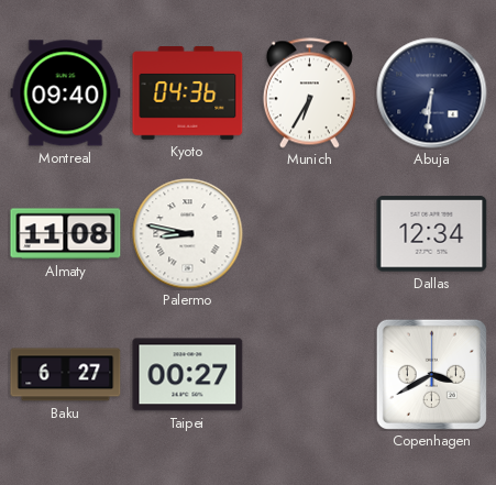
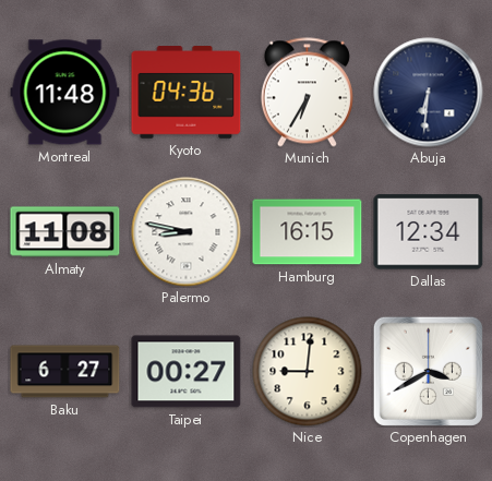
Montreal: 09:40 -> 11:48
Hamburg: none -> 16:15
Nice: none -> 9:01
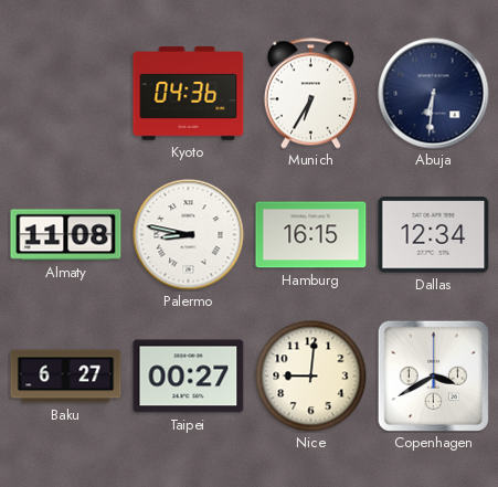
Montreal: 11:48 -> none
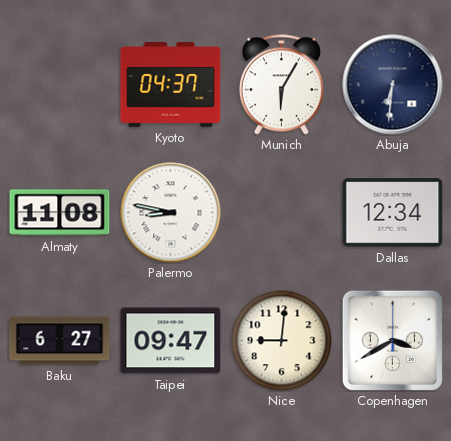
Kyoto: 04:36 -> 04:37
Munich: 6:35 -> 6:05
Hamburg: 16:15 -> none
Taipei: 00:27 -> 09:47
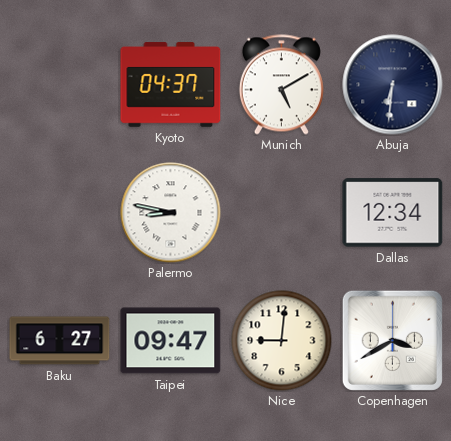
Munich: 6:05 -> 5:10
Almaty: 11:08 -> none
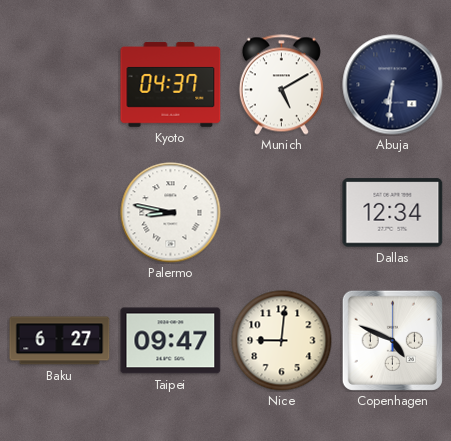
Copenhagen: 3:40 -> 4:49
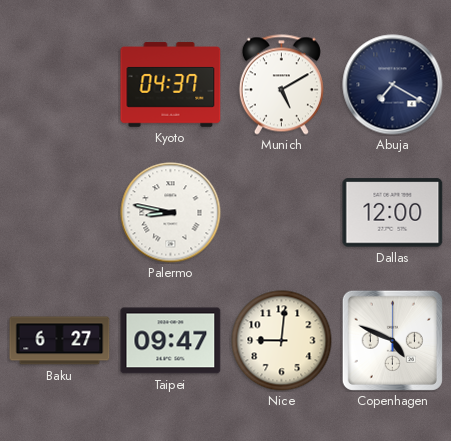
Abuja: 6:31 -> 7:20
Dallas: 12:34 -> 12:00
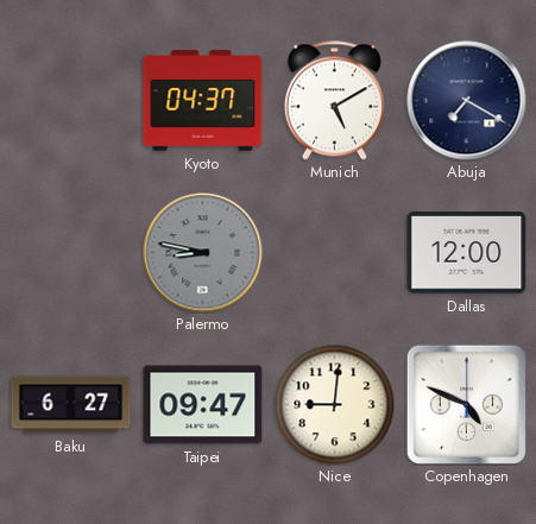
Palermo dial: white -> grey
